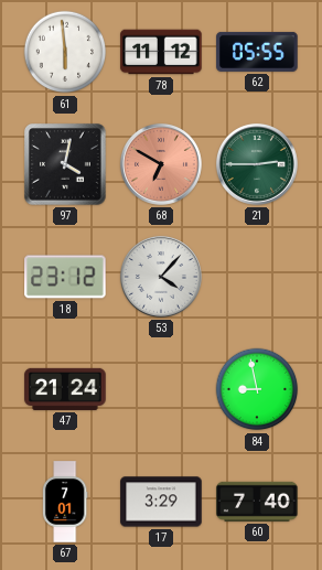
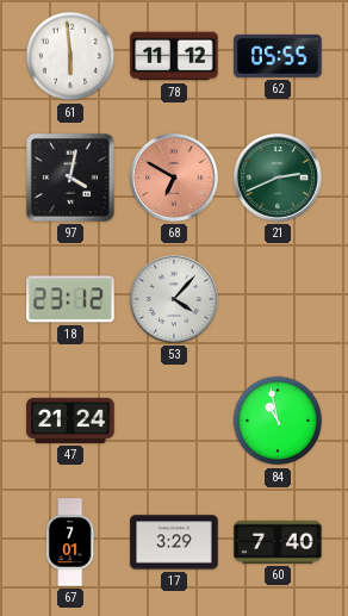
21: 2:45 -> 2:41
84: 8:58 -> 10:58
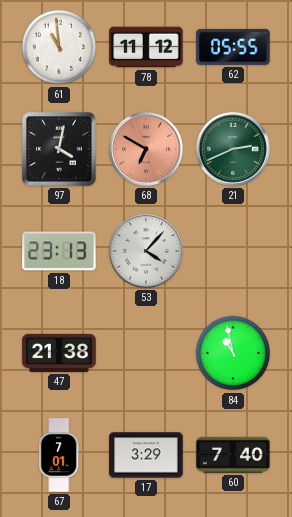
61: 5:59 -> 10:59
18: 23:12 -> 23:13
47: 21:24 -> 21:38
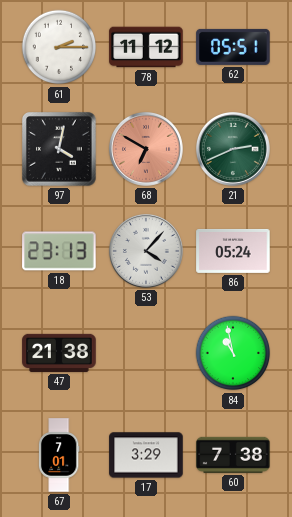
61: 10:59 -> 2:15
62: 05:55 -> 05:51
86: none -> 05:24
60: 7:40 -> 7:38
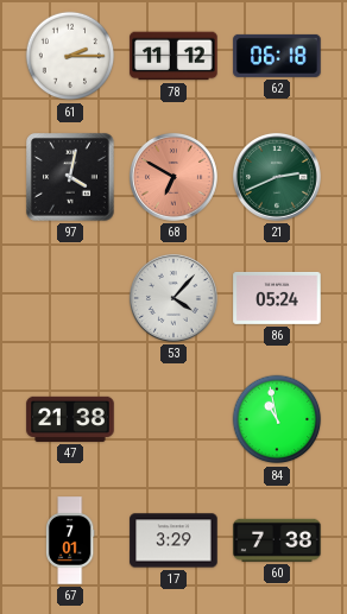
62: 05:51 -> 06:18
18: 23:13 -> none
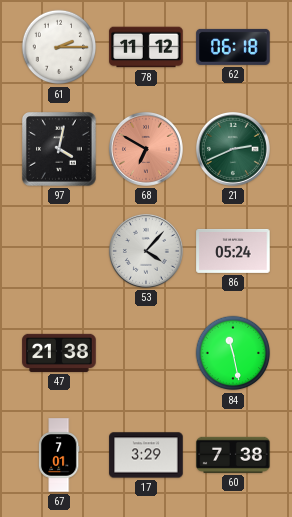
84: 10:58 -> 11:28
